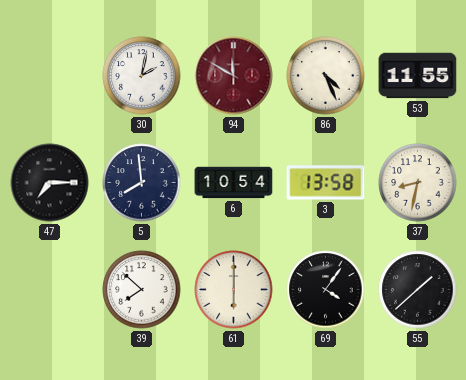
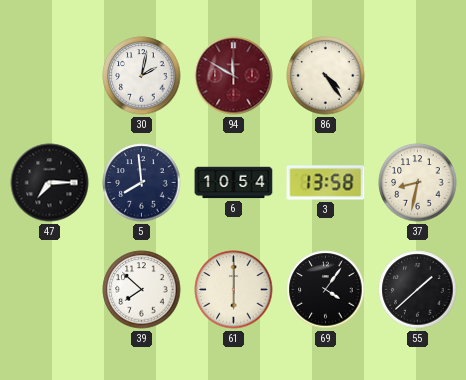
86: 4:26 -> 4:24
53: 11:55 -> none
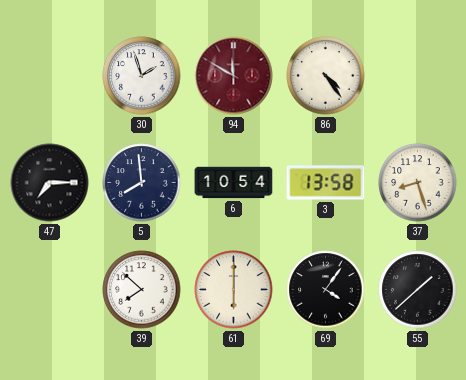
30: 2:02 -> 1:57
37: 8:32 -> 8:27
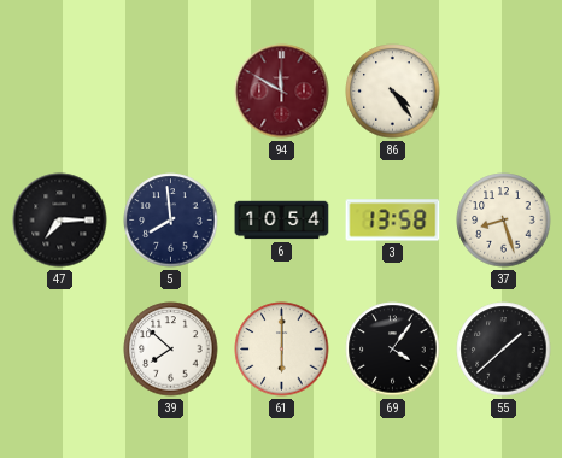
30: 1:57 -> none
